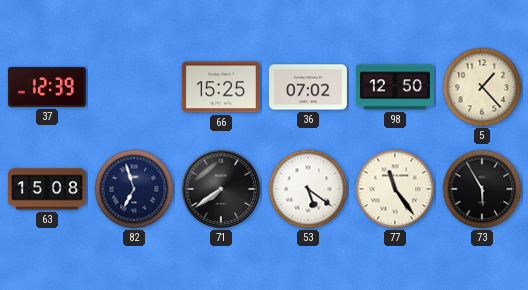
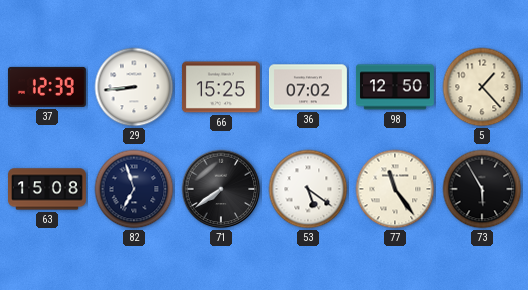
29: none -> 8:44
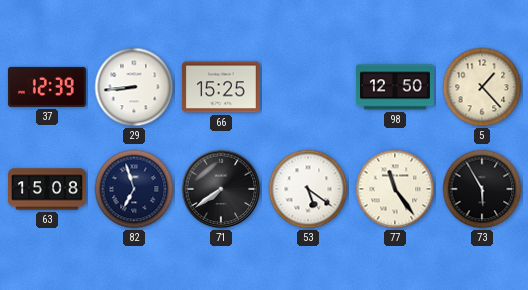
36: 07:02 -> none
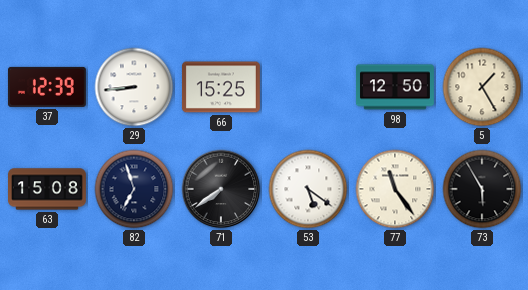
5: 1:23 -> 1:25
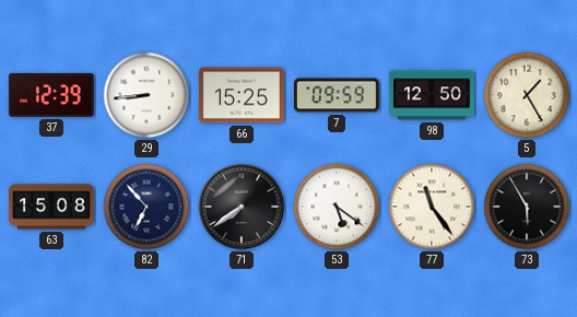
7: none -> 09:59
82: 6:57 -> 6:53
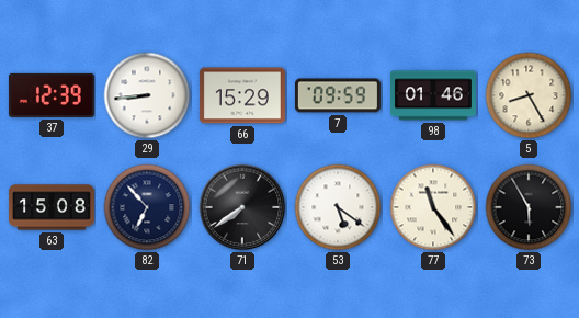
66: 15:25 -> 15:29
98: 12:50 -> 01:46
5: 1:25 -> 8:25
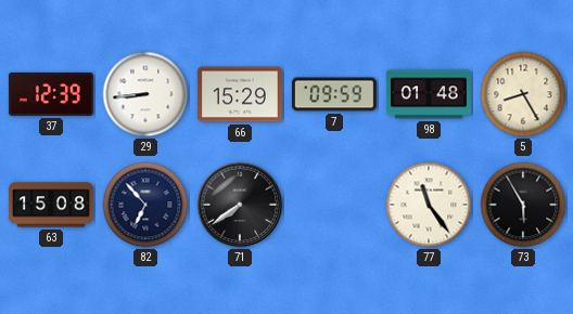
98: 01:46 -> 01:48
53: 5:21 -> none
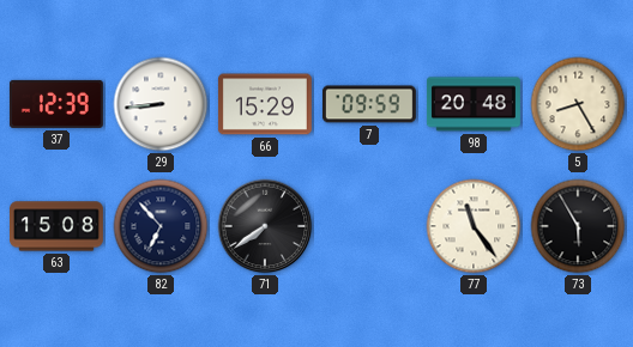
98: 01:48 -> 20:48
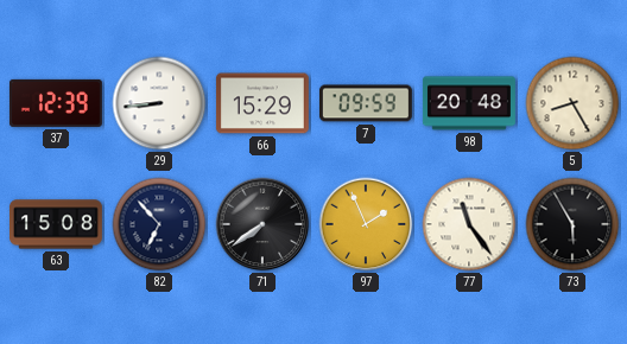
97: none -> 1:56
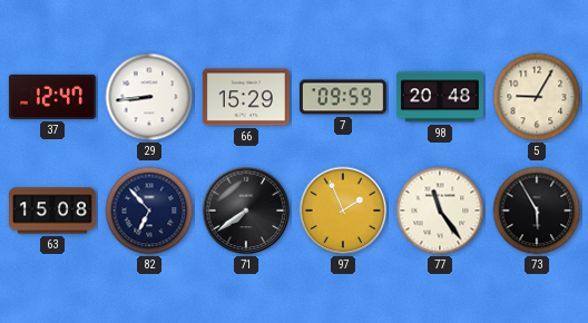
37: 12:39 -> 12:47
5: 8:25 -> 9:05
